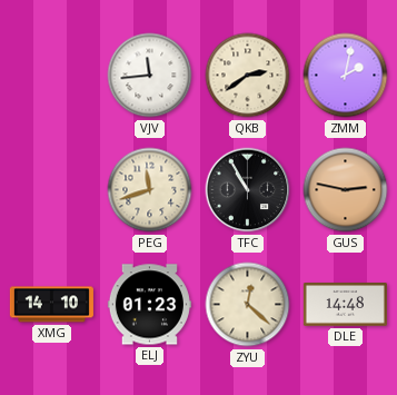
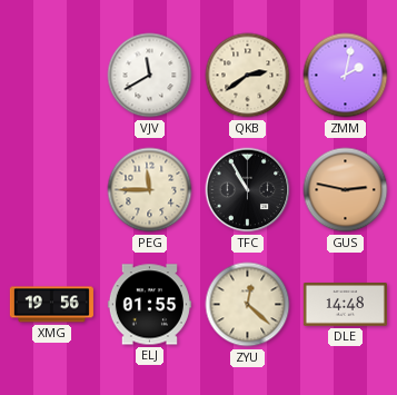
VJV: 11:44 -> 11:40
PEG: 11:42 -> 11:45
XMG: 14:10 -> 19:56
ELJ: 01:23 -> 01:55
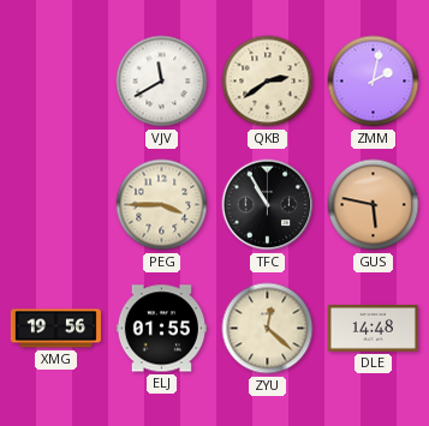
PEG: 11:45 -> 3:45
GUS: 2:47 -> 5:47
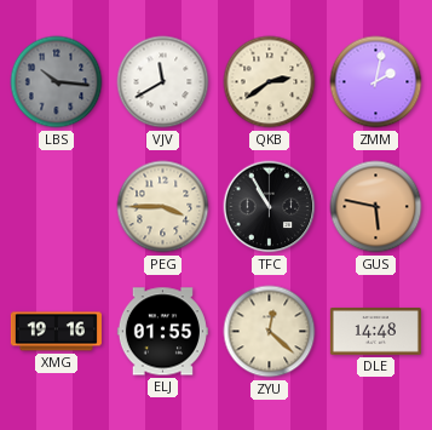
LBS: none -> 10:16
XMG: 19:56 -> 19:16
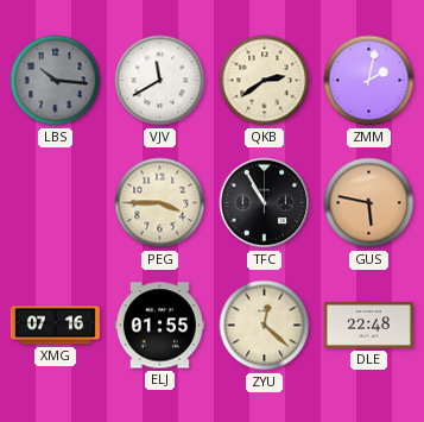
XMG: 19:16 -> 07:16
DLE: 14:48 -> 22:48
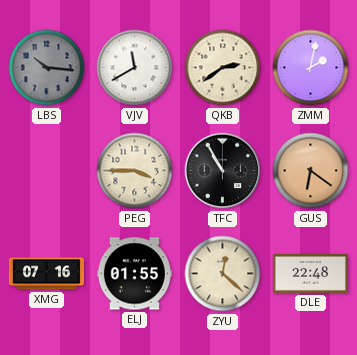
GUS: 5:47 -> 6:21
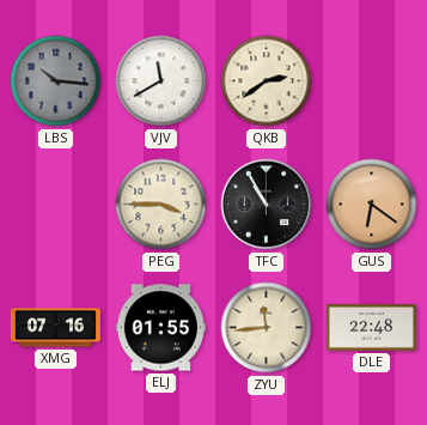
ZMM: 2:02 -> none
ZYU: 12:22 -> 11:44
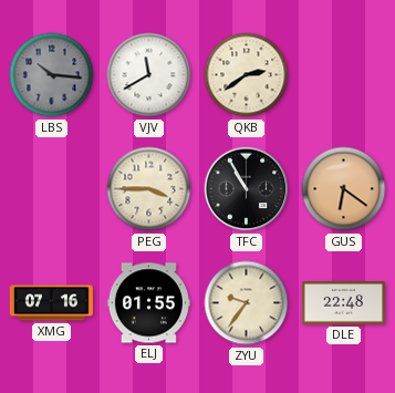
ZYU: 11:44 -> 9:36
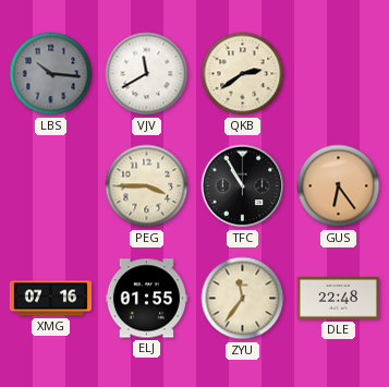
GUS: 6:21 -> 6:24
ZYU: 9:36 -> 11:36
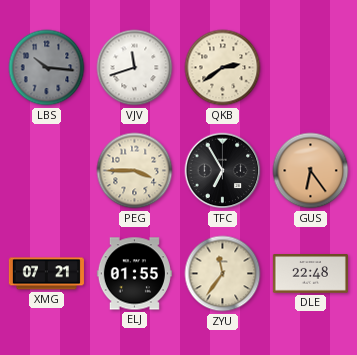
VJV: 11:40 -> 11:42
TFC: 10:55 -> 6:55
XMG: 07:16 -> 07:21
